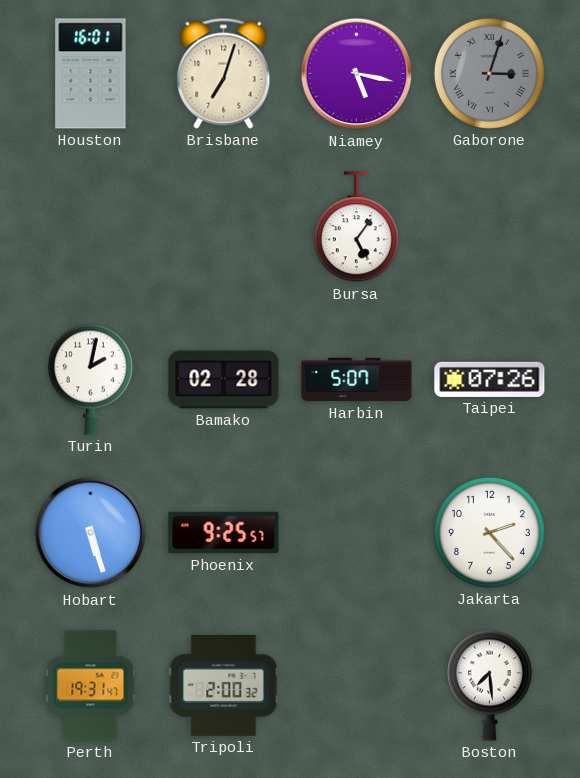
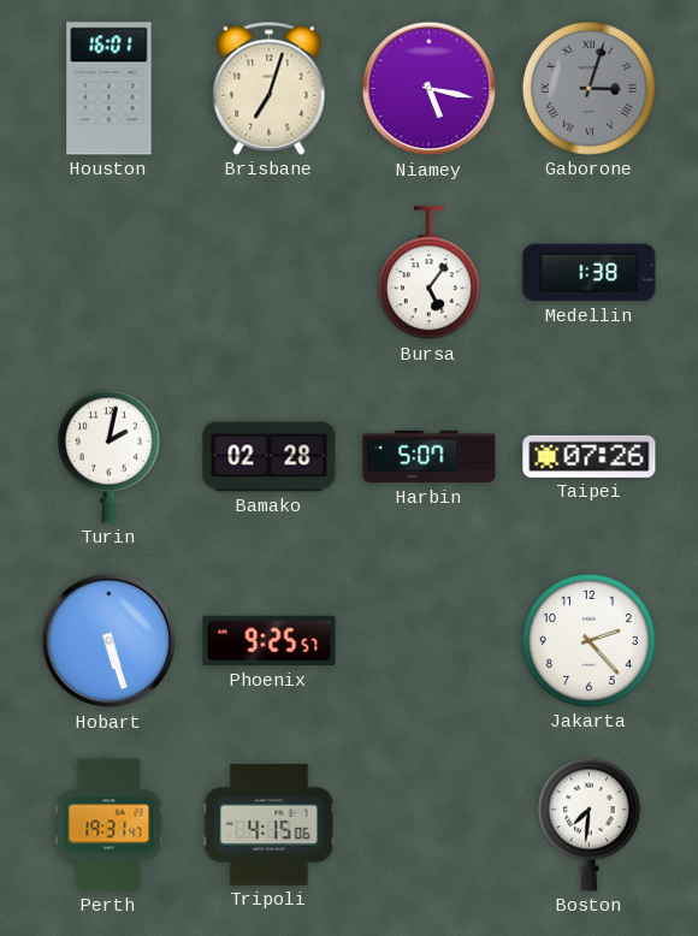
Medellin: none -> 1:38
Tripoli: 2:00 -> 4:15
Boston: 7:29 -> 7:31
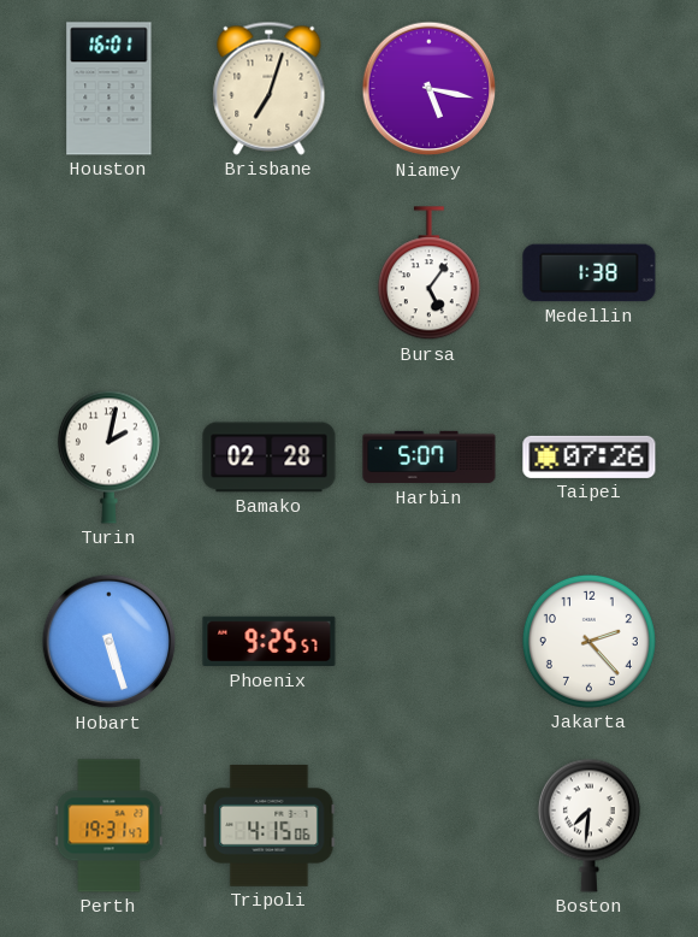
Gaborone: 3:03 -> none
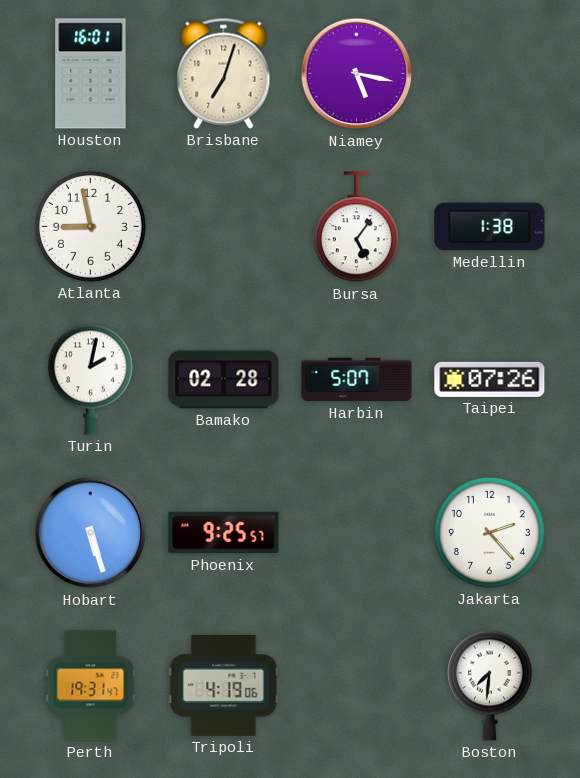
Atlanta: none -> 8:58
Tripoli: 4:15 -> 4:19
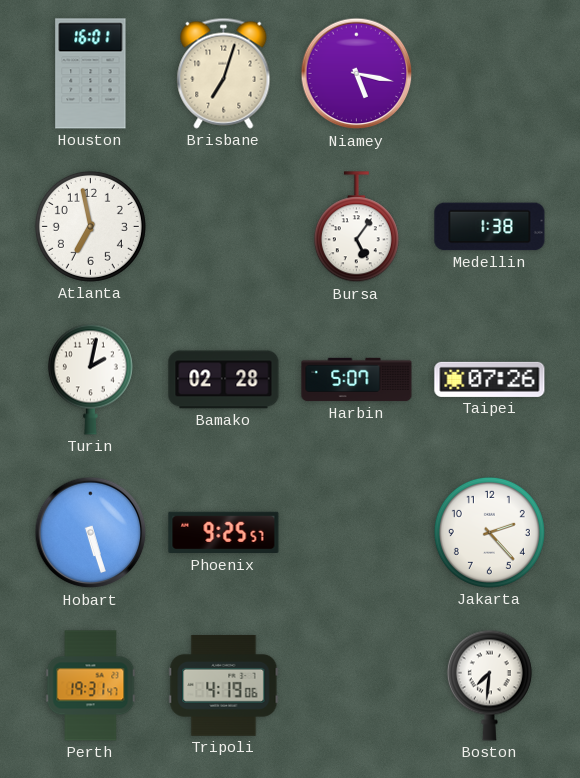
Atlanta: 8:58 -> 6:58
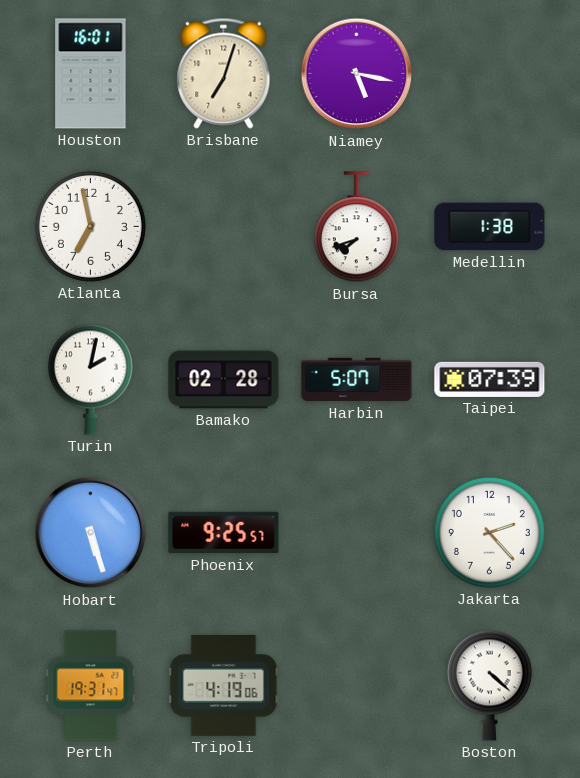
Bursa: 5:06 -> 7:42
Taipei: 07:26 -> 07:39
Boston: 7:31 -> 4:22
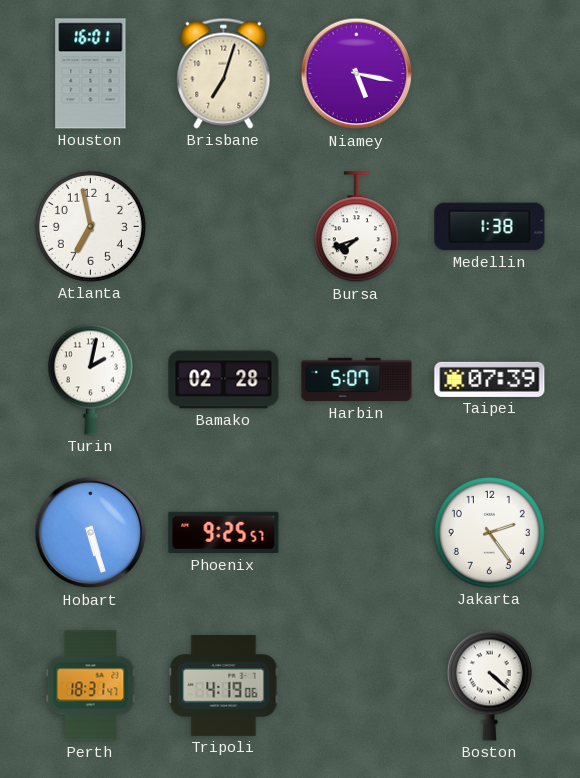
Jakarta: 2:23 -> 2:24
Perth: 19:31 -> 18:31
